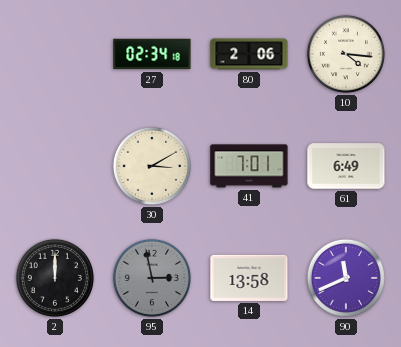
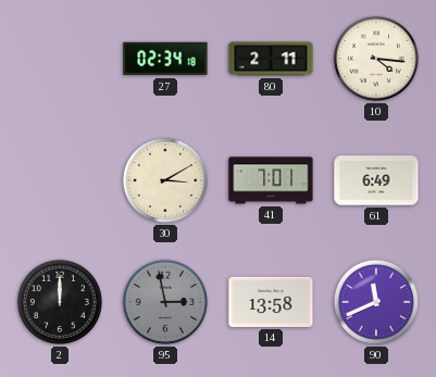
80: 2:06 -> 2:11
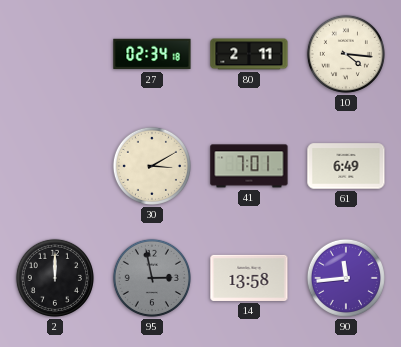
90: 11:41 -> 11:44
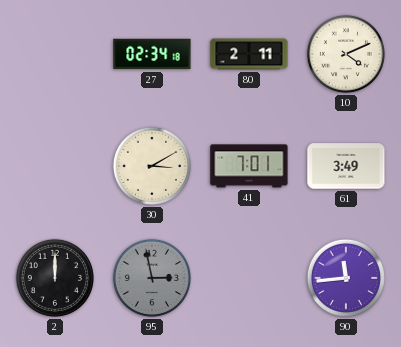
10: 4:16 -> 4:11
61: 6:49 -> 3:49
14: 13:58 -> none
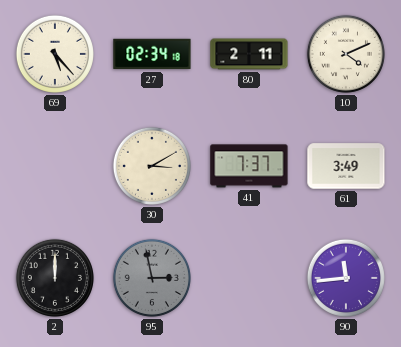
69: none -> 5:23
41: 7:01 -> 7:37
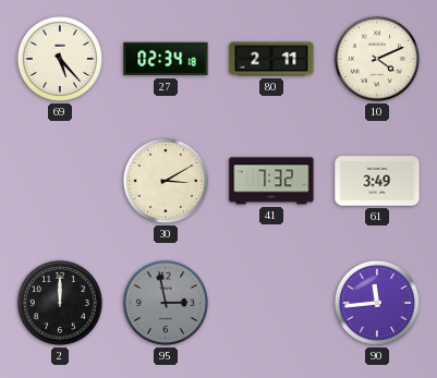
41: 7:37 -> 7:32
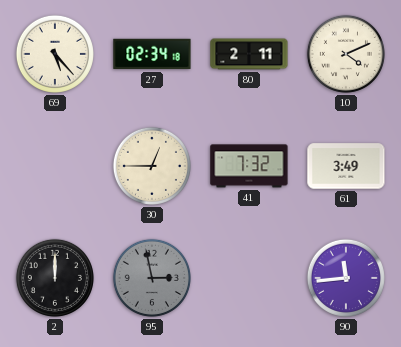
30: 3:10 -> 12:45
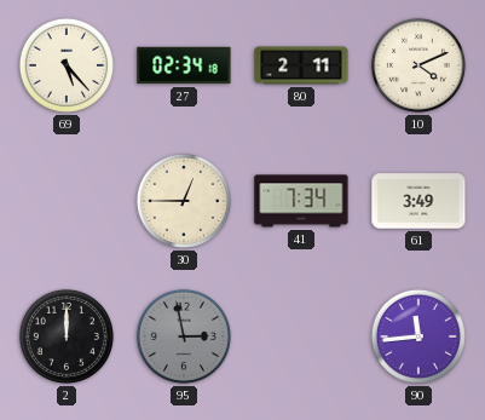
41: 7:32 -> 7:34
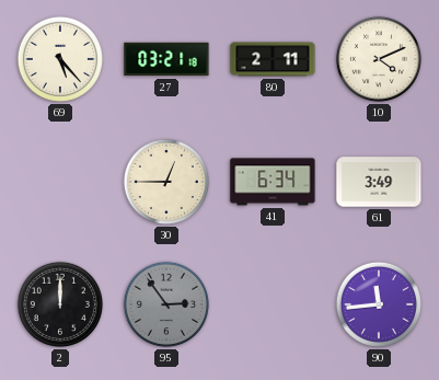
27: 02:34 -> 03:21
41: 7:34 -> 6:34
95: 2:58 -> 2:54
